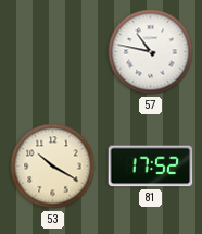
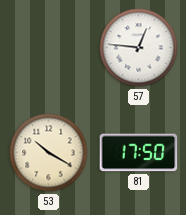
57: 10:47 -> 12:46
81: 17:52 -> 17:50
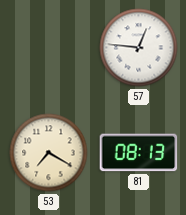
53: 10:20 -> 7:20
81: 17:50 -> 08:13
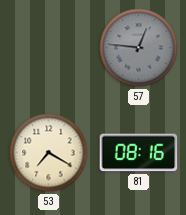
57 dial: white -> grey
81: 08:13 -> 08:16
